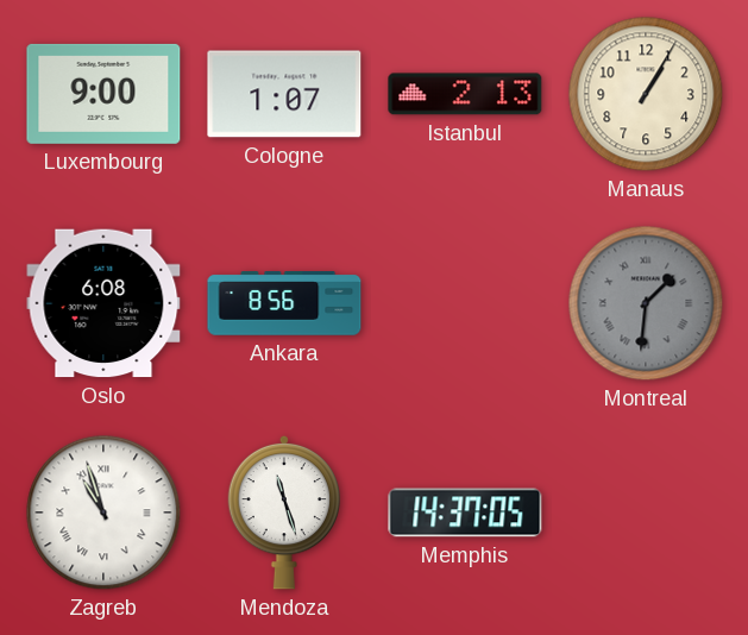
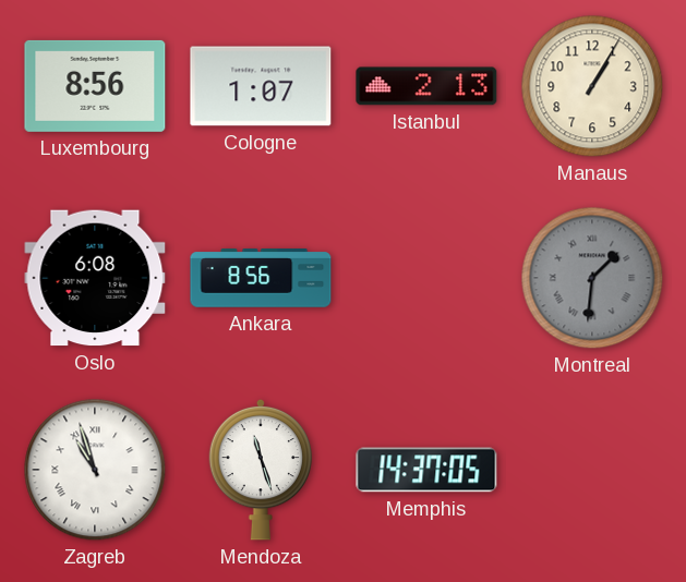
Luxembourg: 9:00 -> 8:56
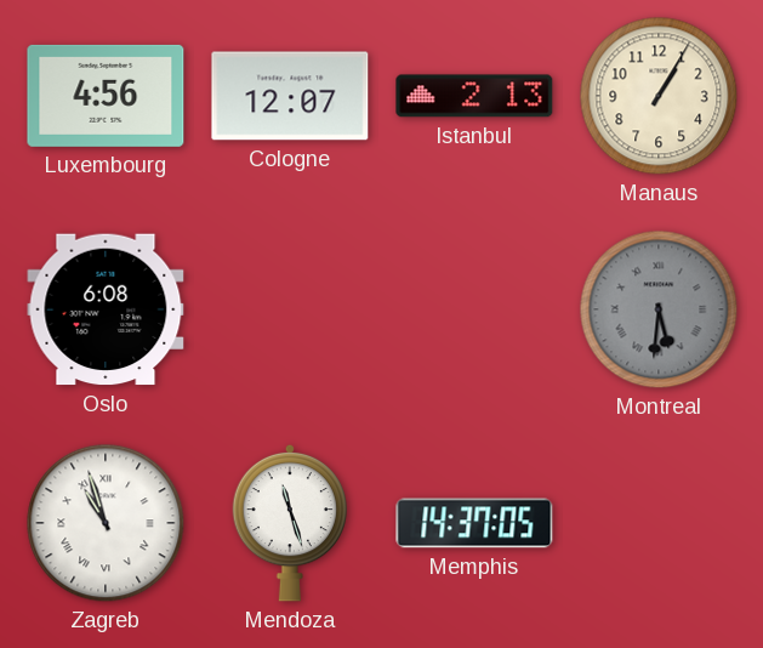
Luxembourg: 8:56 -> 4:56
Cologne: 1:07 -> 12:07
Ankara: 8:56 -> none
Montreal: 1:31 -> 5:31
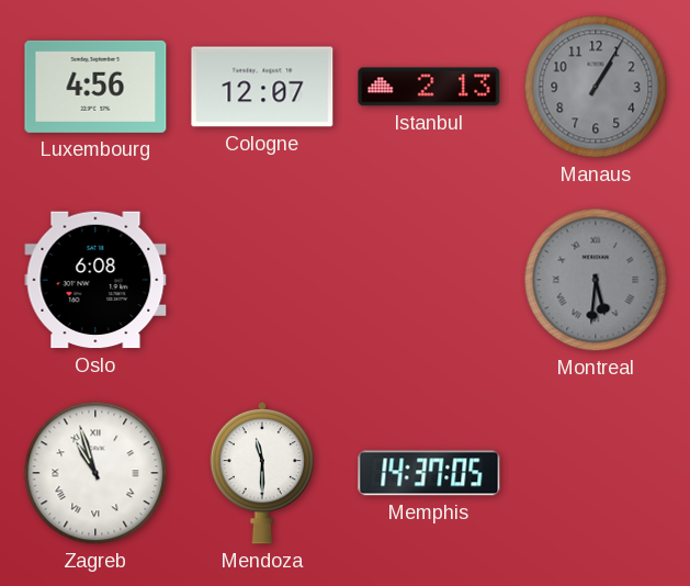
Manaus dial: cream -> grey
Mendoza: 11:27 -> 11:30
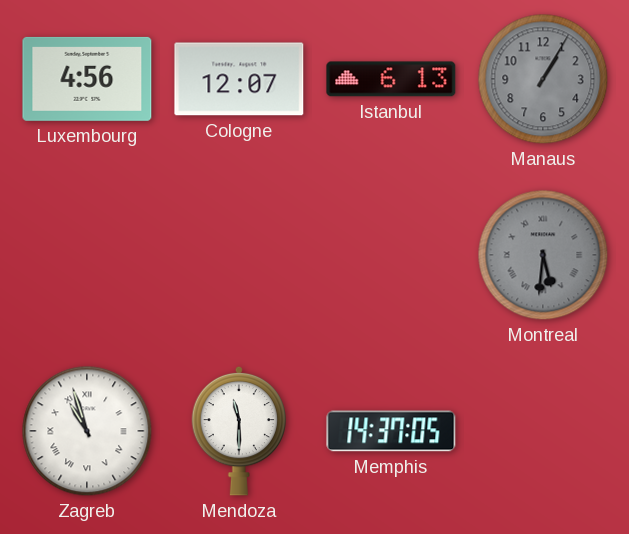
Istanbul: 2:13 -> 6:13
Oslo: 6:08 -> none
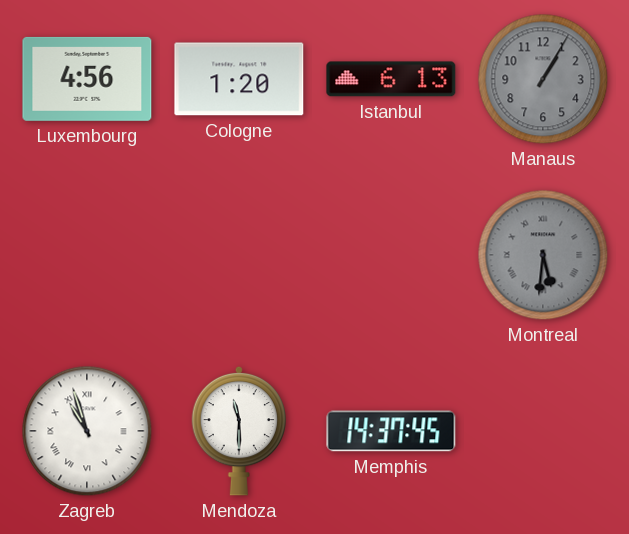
Cologne: 12:07 -> 1:20
Memphis: 14:37:05 -> 14:37:45
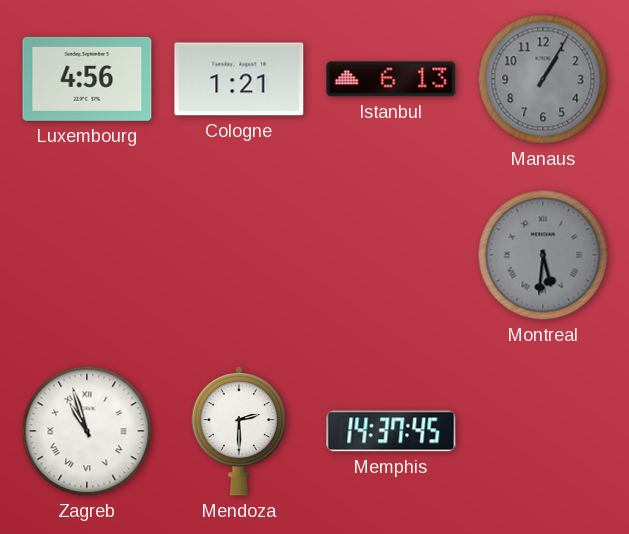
Cologne: 1:20 -> 1:21
Mendoza: 11:30 -> 2:30
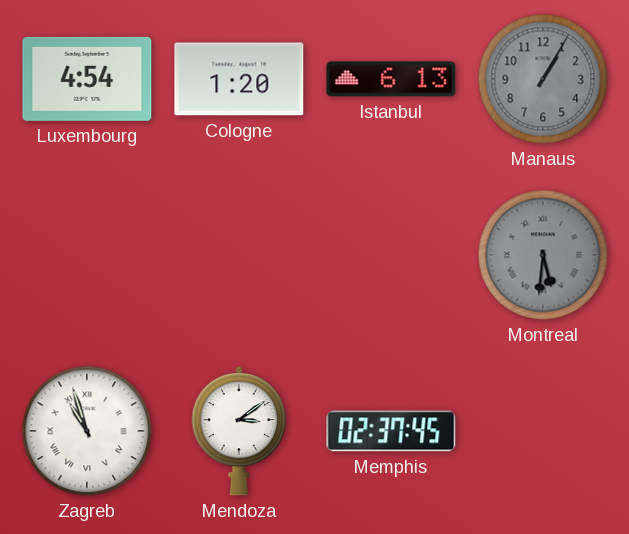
Luxembourg: 4:56 -> 4:54
Cologne: 1:21 -> 1:20
Mendoza: 2:30 -> 3:09
Memphis: 14:37 -> 02:37
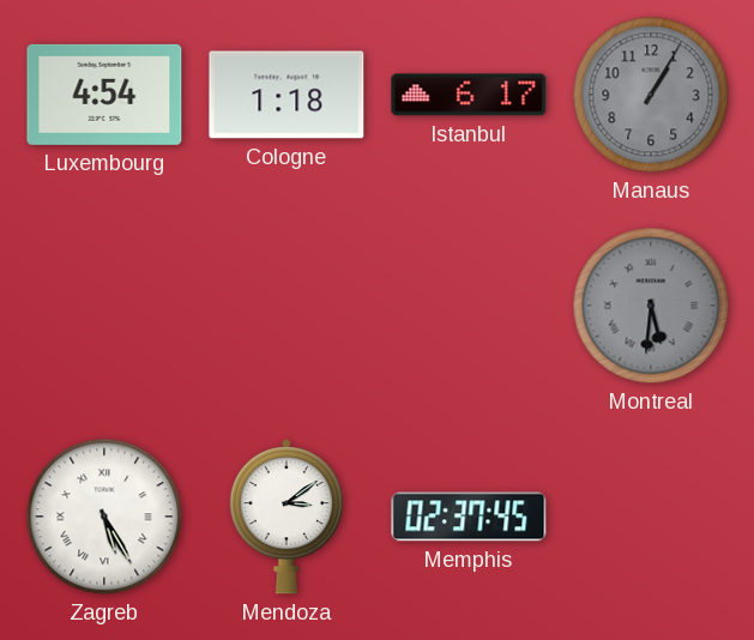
Cologne: 1:20 -> 1:18
Istanbul: 6:13 -> 6:17
Zagreb: 10:57 -> 5:25
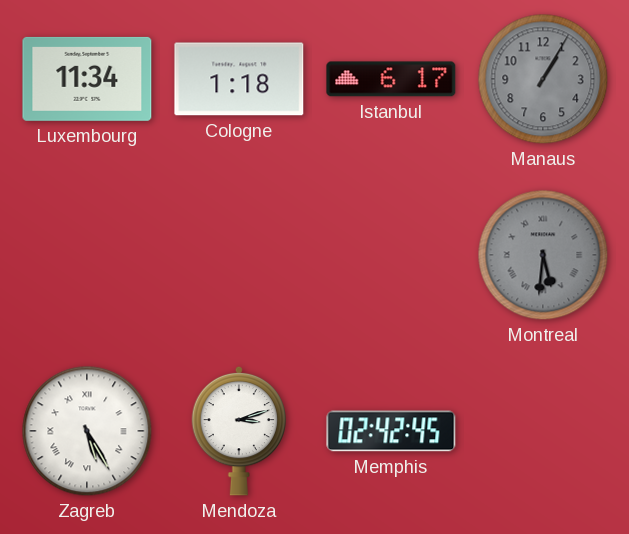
Luxembourg: 4:54 -> 11:34
Mendoza: 3:09 -> 3:12
Memphis: 02:37 -> 02:42
